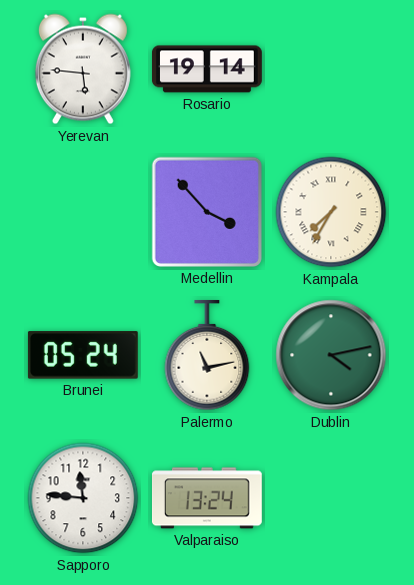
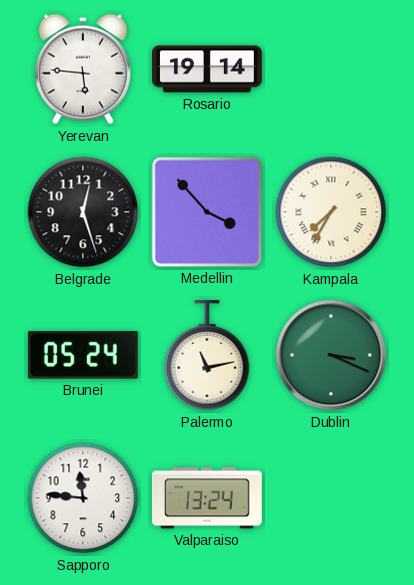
Belgrade: none -> 12:27
Dublin: 4:13 -> 3:19
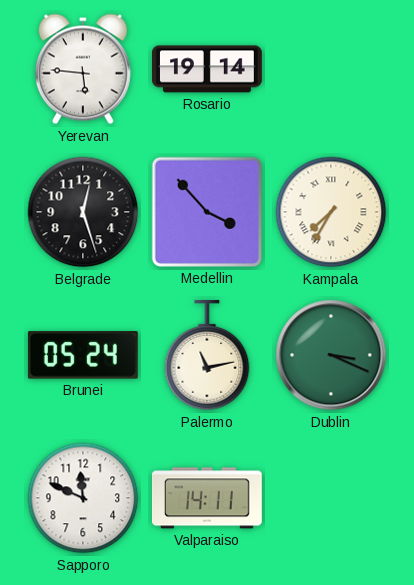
Sapporo: 11:46 -> 11:49
Valparaiso: 13:24 -> 14:11
